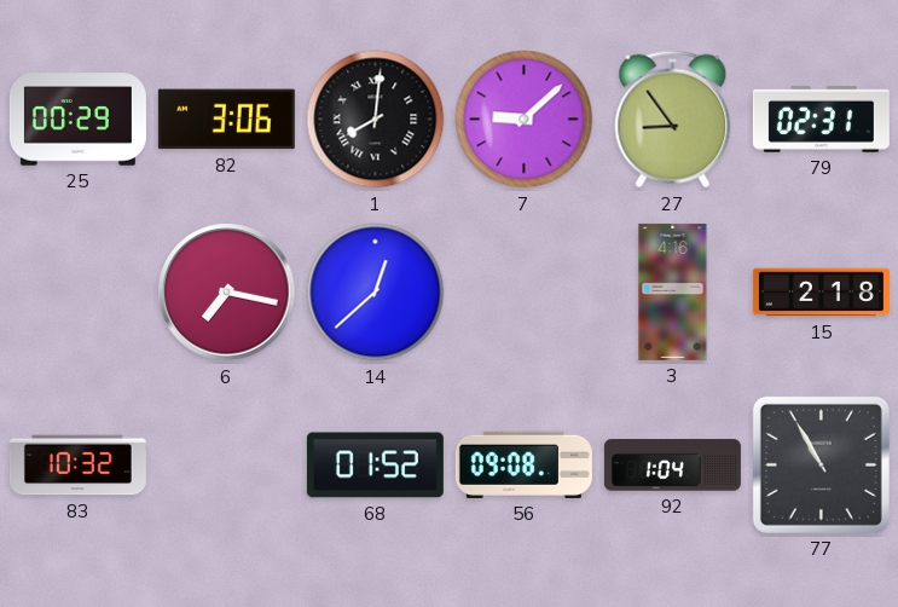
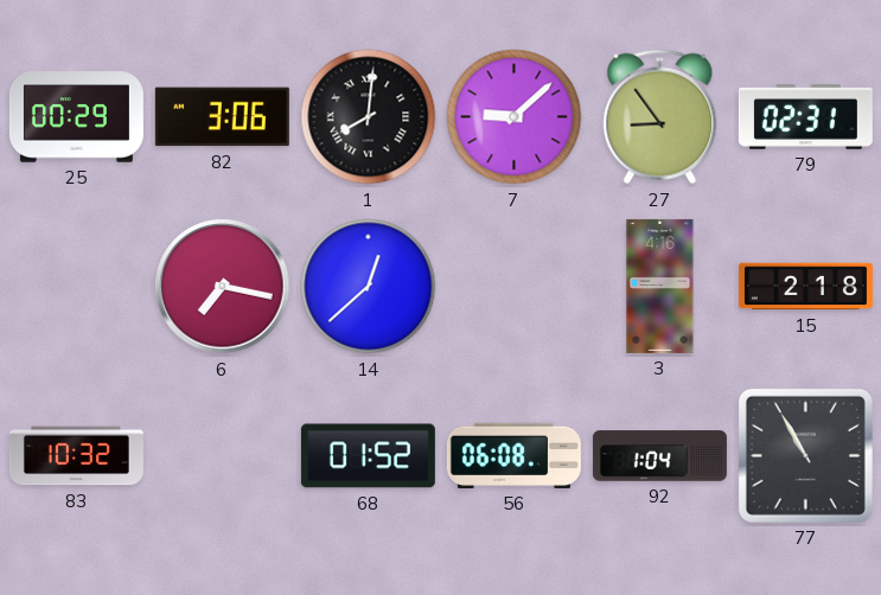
56: 09:08 -> 06:08
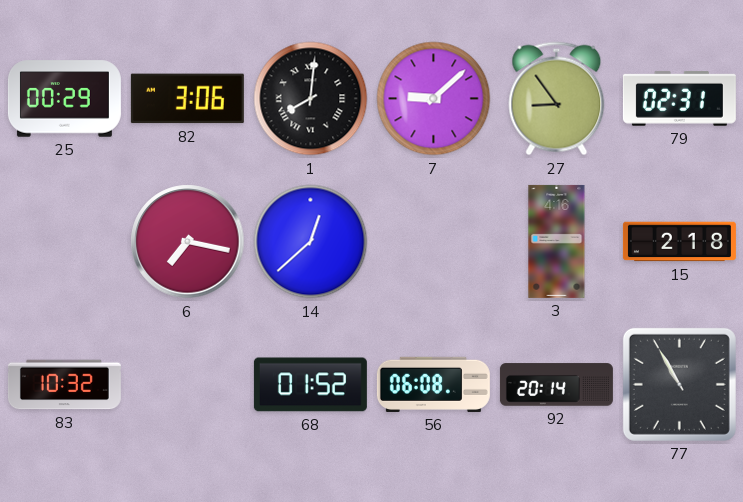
92: 1:04 -> 20:14
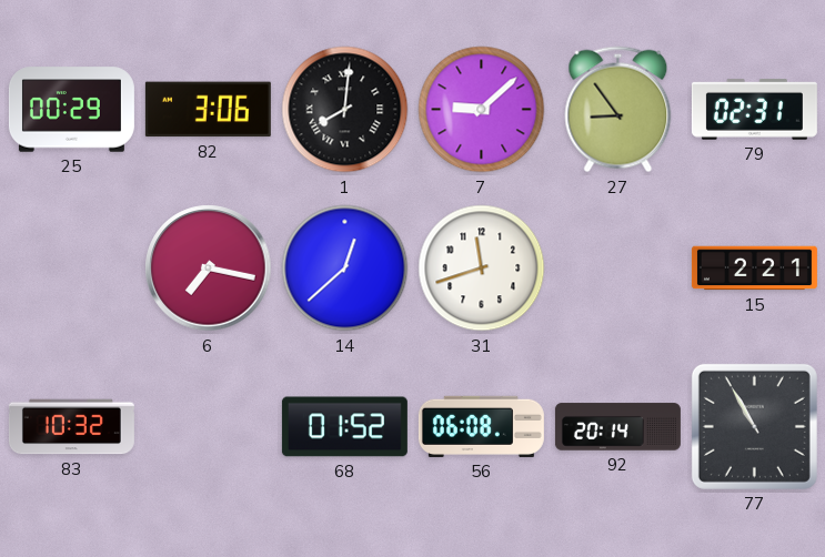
31: none -> 11:42
3: 4:16 -> none
15: 2:18 -> 2:21
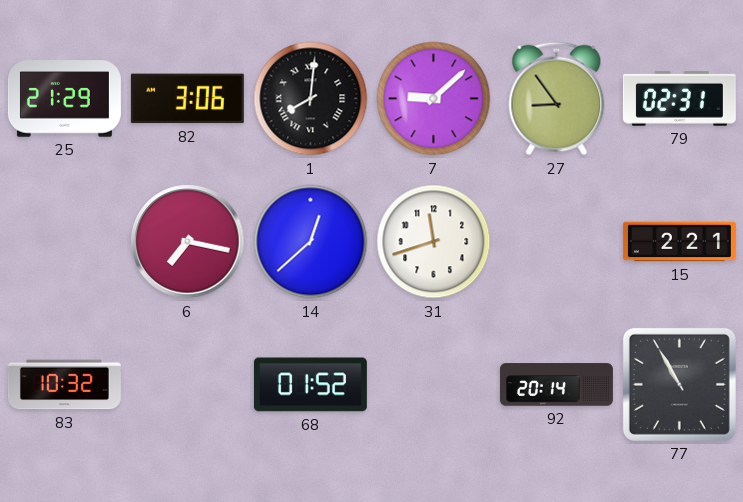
25: 00:29 -> 21:29
56: 06:08 -> none
